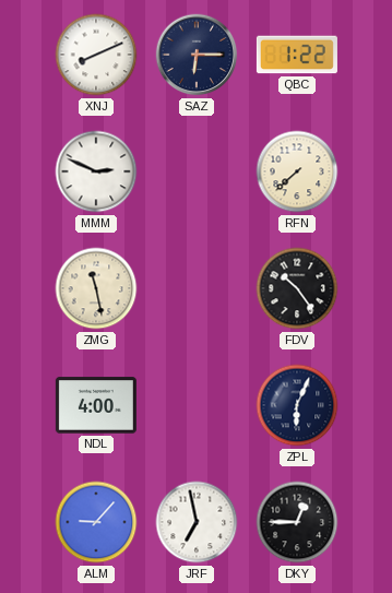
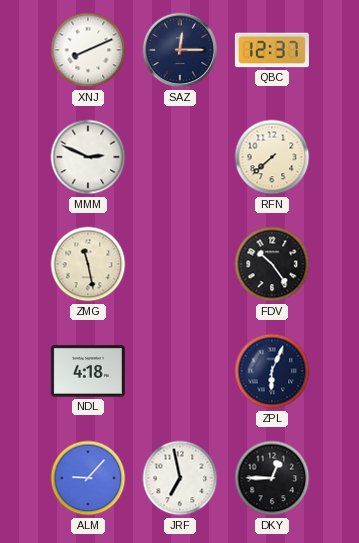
SAZ: 6:15 -> 12:15
QBC: 1:22 -> 12:37
NDL: 4:00 -> 4:18
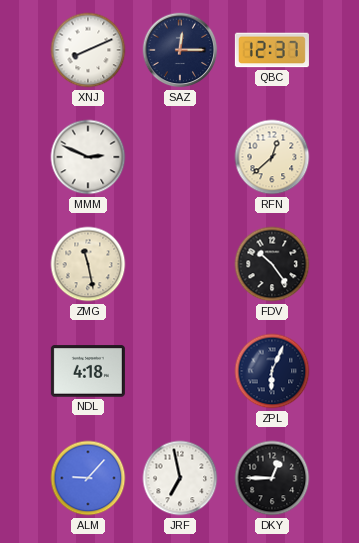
RFN: 7:38 -> 12:38
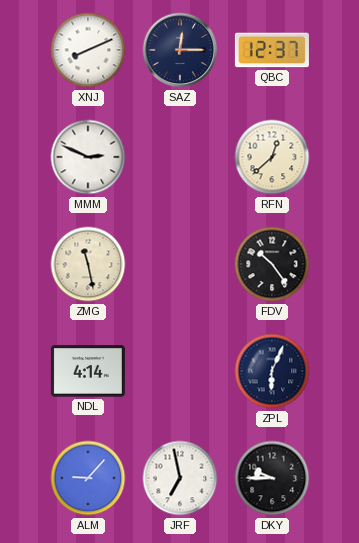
NDL: 4:18 -> 4:14
DKY: 12:45 -> 9:45
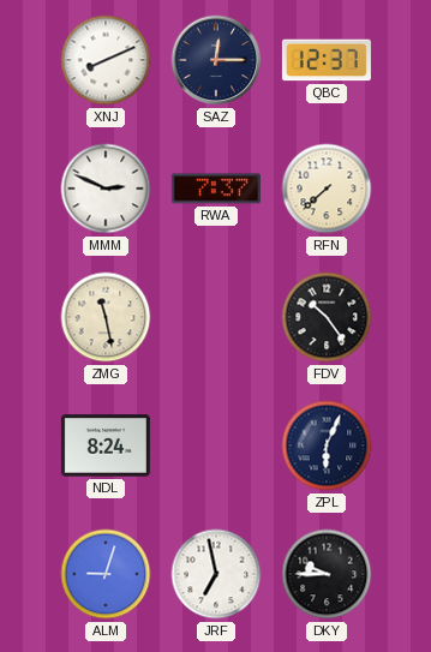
RWA: none -> 7:37
RFN: 12:38 -> 7:38
NDL: 4:14 -> 8:24
ALM: 9:07 -> 9:03
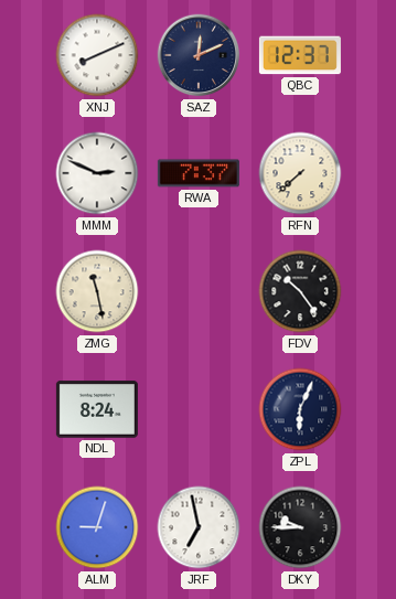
SAZ: 12:15 -> 12:11
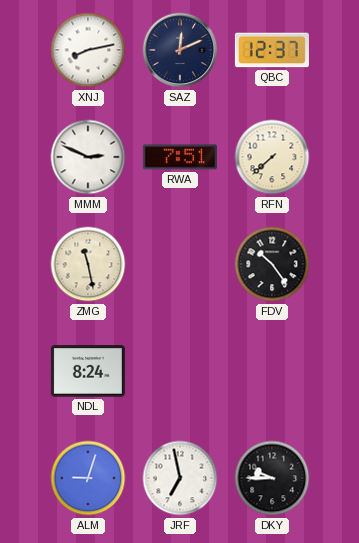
XNJ: 8:11 -> 8:13
RWA: 7:37 -> 7:51
ZPL: 6:04 -> none
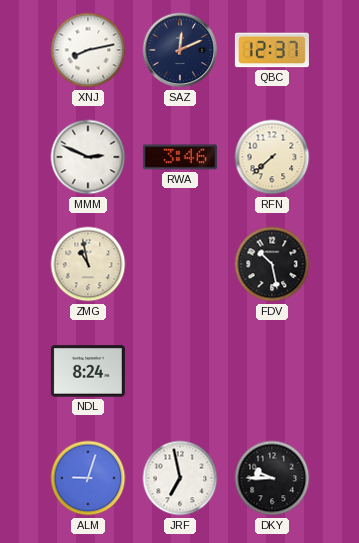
RWA: 7:51 -> 3:46
ZMG: 11:28 -> 10:58
FDV: 10:24 -> 10:28
